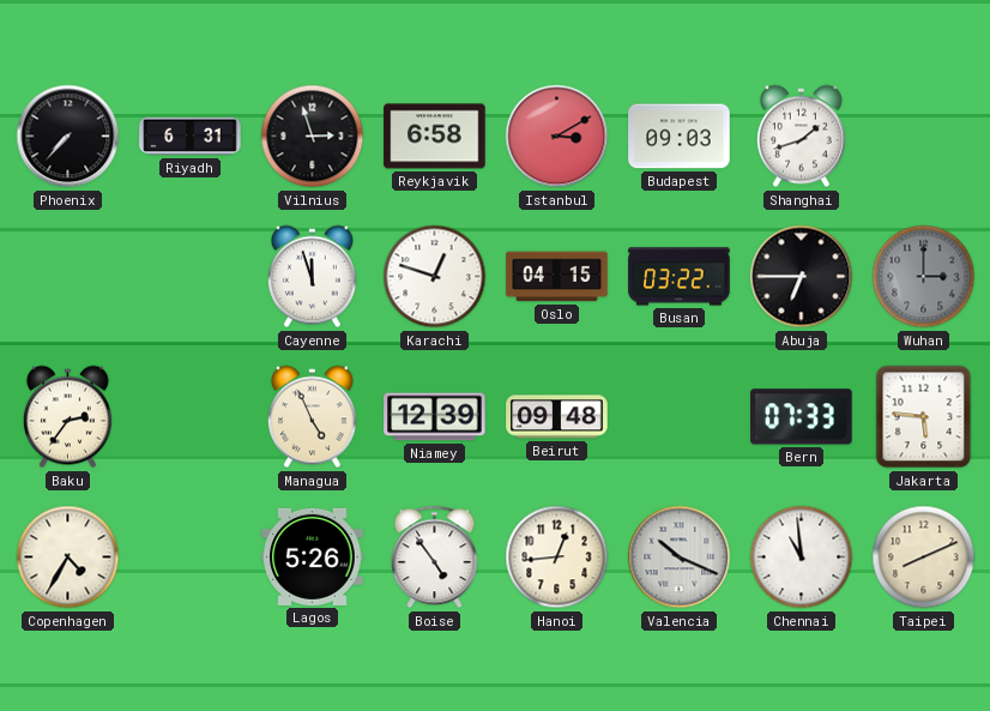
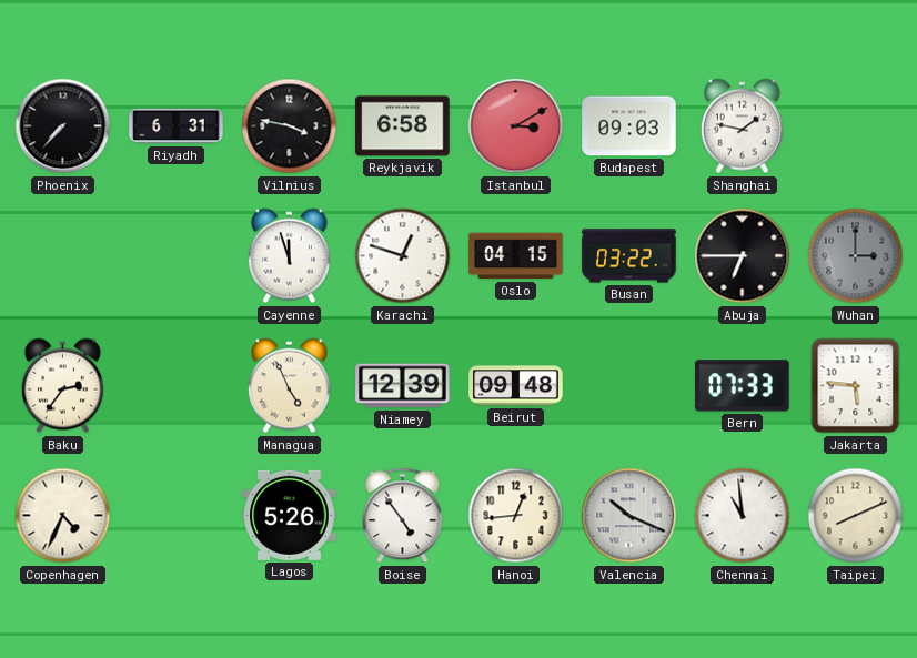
Vilnius: 2:57 -> 3:47
Shanghai: 1:42 -> 1:47
Copenhagen: 4:35 -> 4:34
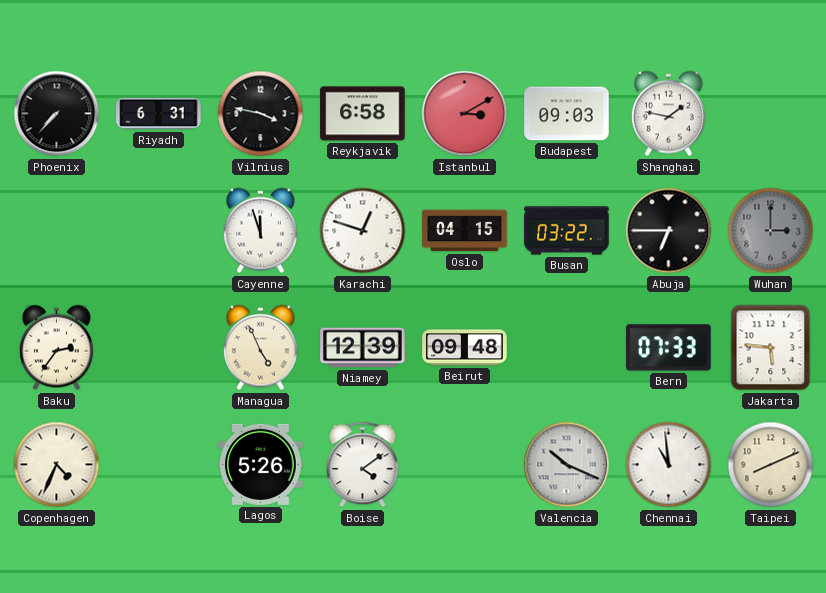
Boise: 4:54 -> 4:09
Hanoi: 12:44 -> none
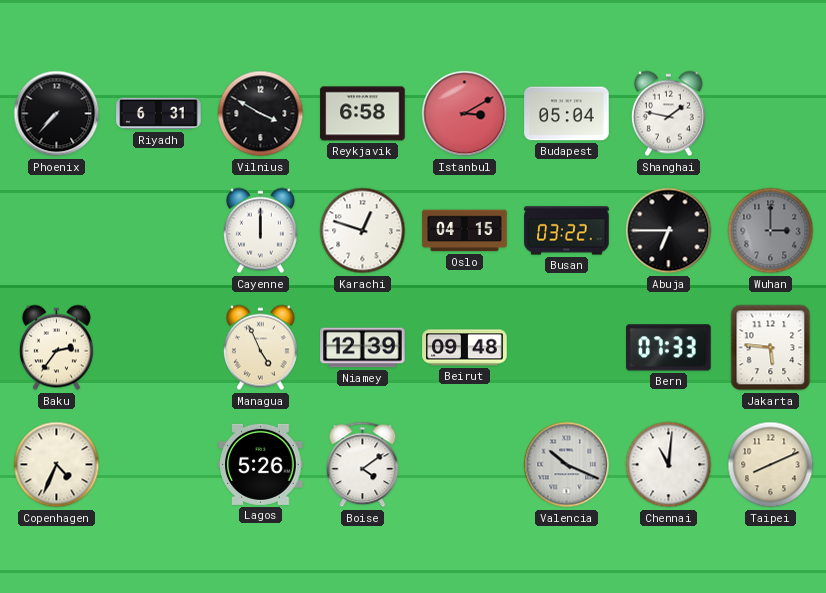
Vilnius: 3:47 -> 3:50
Budapest: 09:03 -> 05:04
Cayenne: 11:57 -> 12:00
Chennai: 10:59 -> 11:01
